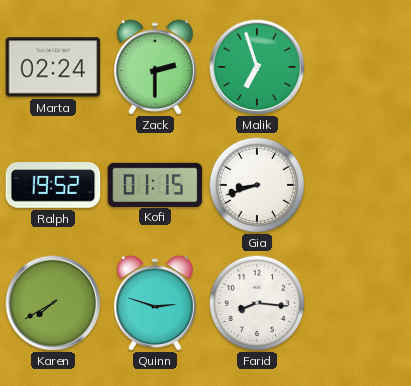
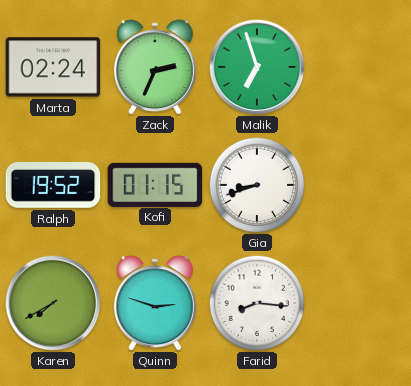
Zack: 2:30 -> 2:34
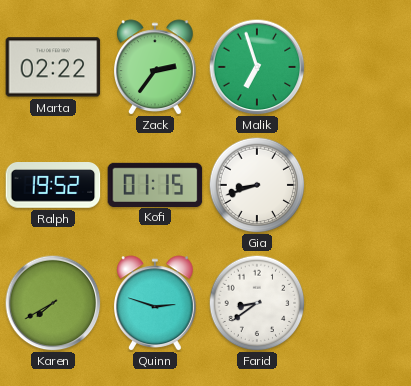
Marta: 02:24 -> 02:22
Zack: 2:34 -> 2:36
Farid: 8:16 -> 8:39
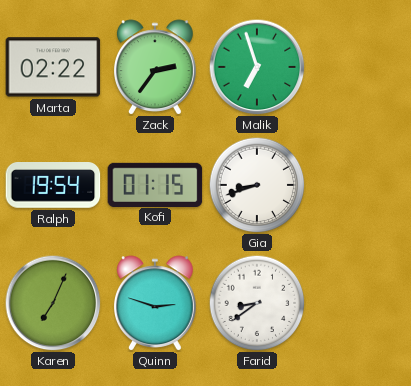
Ralph: 19:52 -> 19:54
Karen: 7:40 -> 7:04
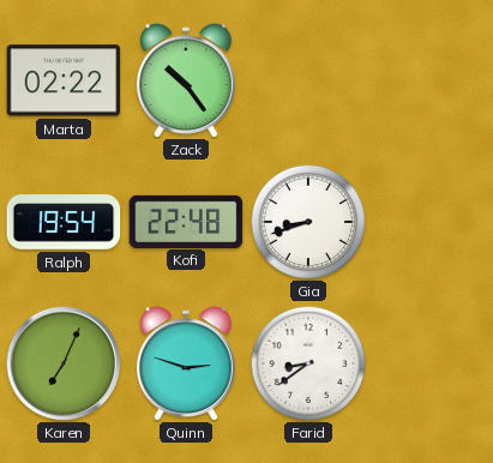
Zack: 2:36 -> 10:24
Malik: 6:57 -> none
Kofi: 01:15 -> 22:48
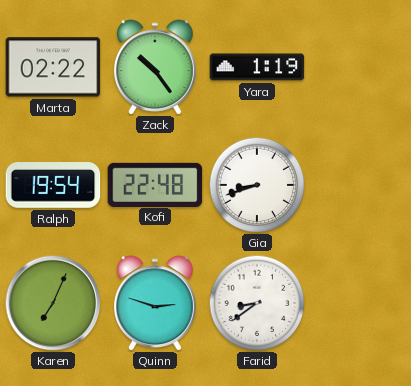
Yara: none -> 1:19
